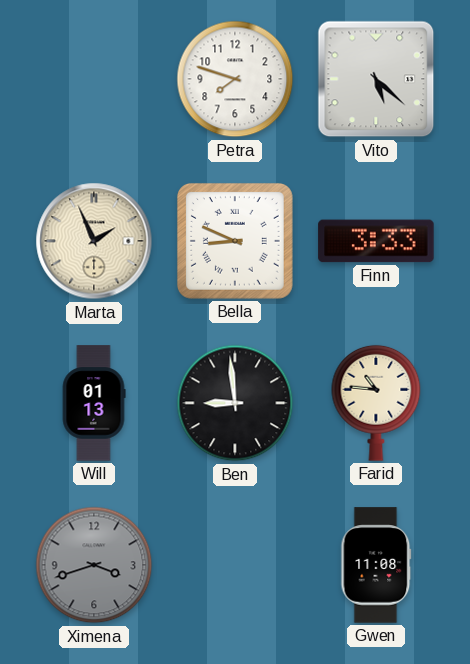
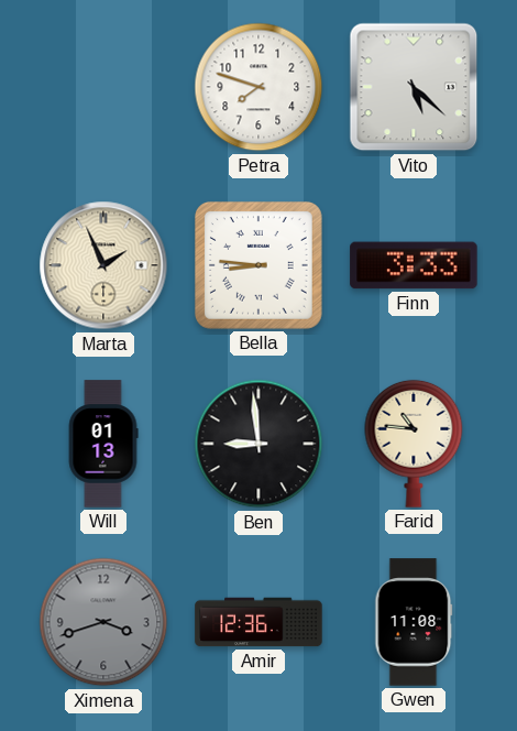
Bella: 8:49 -> 8:46
Amir: none -> 12:36
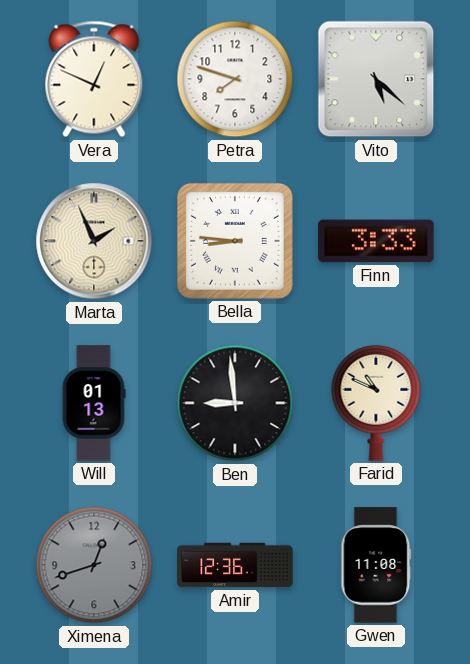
Vera: none -> 12:49
Farid: 10:46 -> 10:49
Ximena: 3:42 -> 12:42
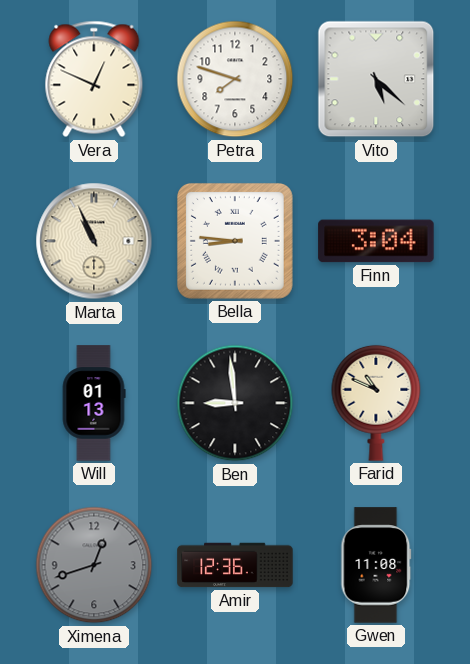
Marta: 1:56 -> 10:56
Finn: 3:33 -> 3:04
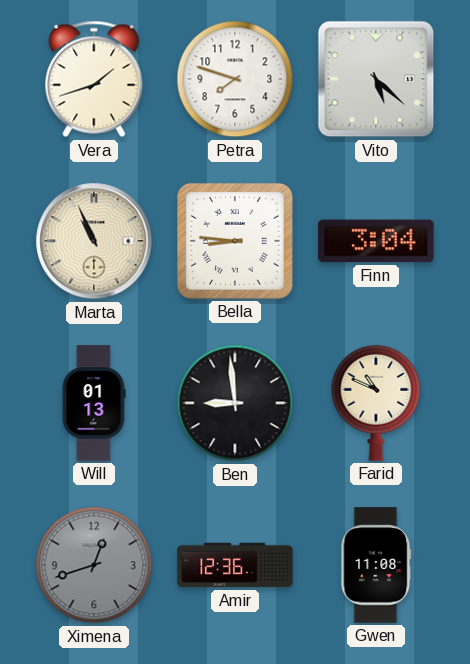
Vera: 12:49 -> 1:42
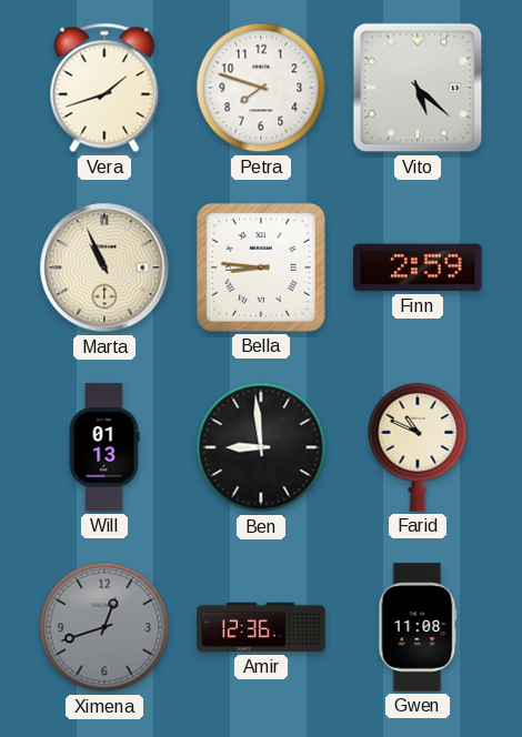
Finn: 3:04 -> 2:59
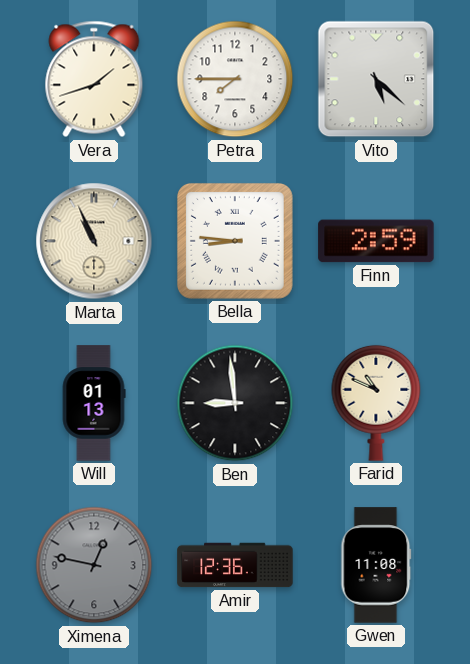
Petra: 7:48 -> 7:45
Ximena: 12:42 -> 12:47
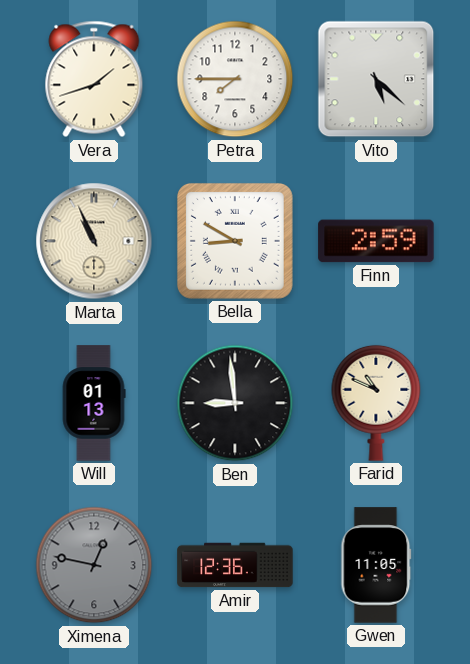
Bella: 8:46 -> 8:50
Gwen: 11:08 -> 11:05
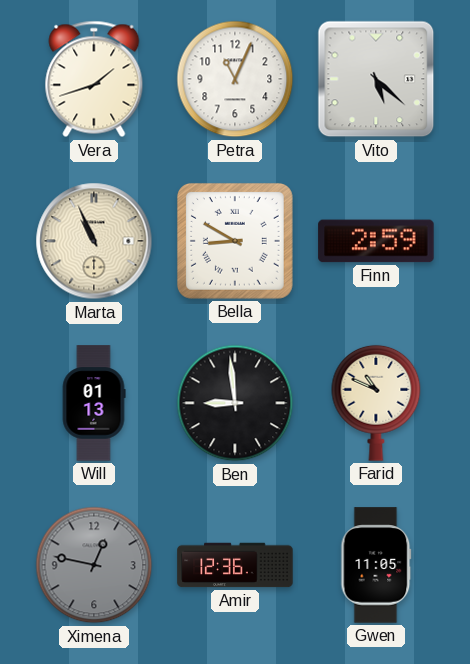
Petra: 7:45 -> 11:04
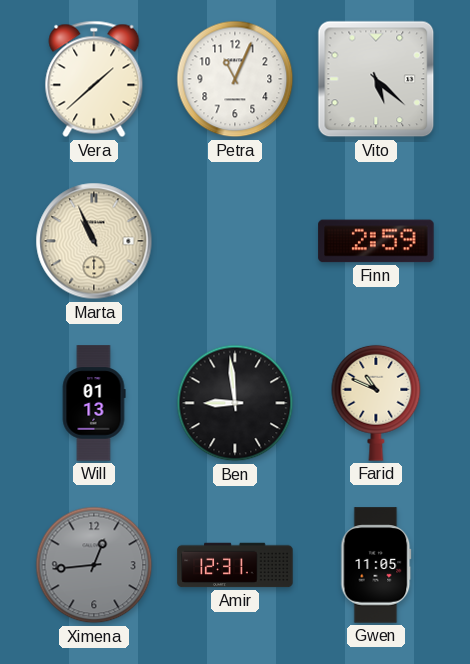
Vera: 1:42 -> 1:38
Bella: 8:50 -> none
Ximena: 12:47 -> 12:44
Amir: 12:36 -> 12:31
